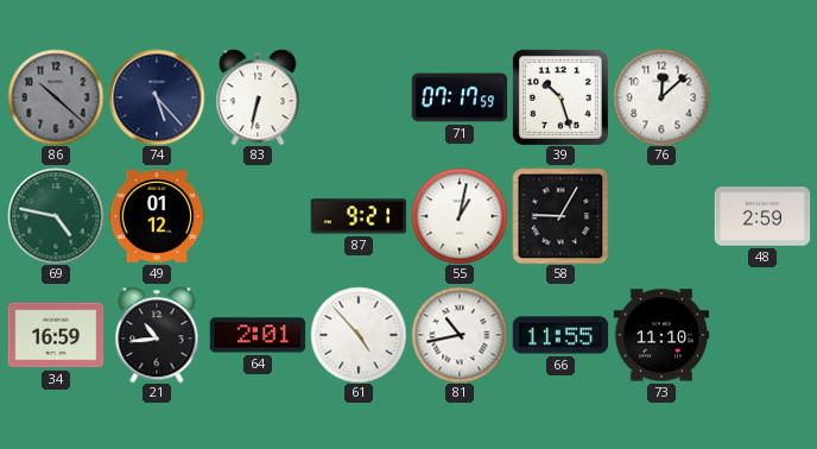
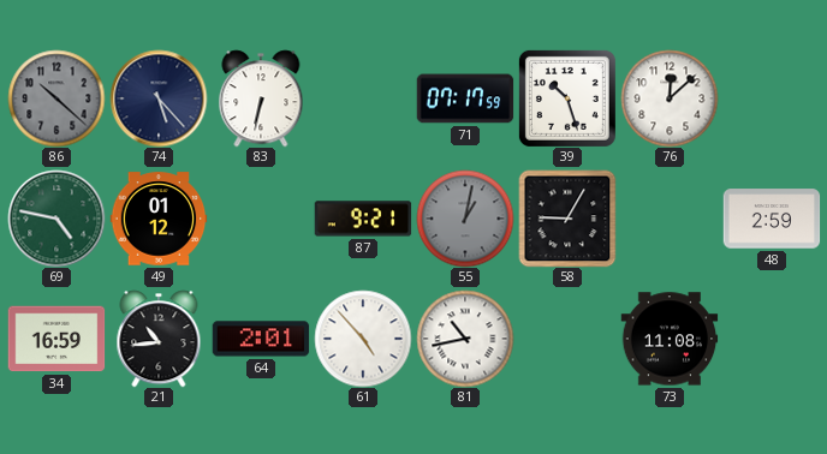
55 dial: white -> grey
66: 11:55 -> none
73: 11:10 -> 11:08
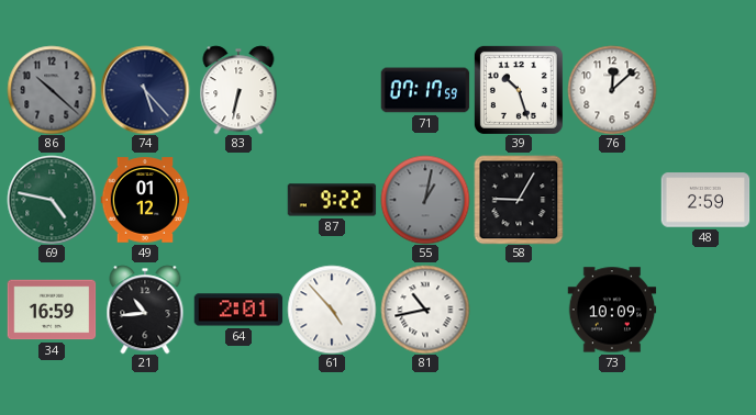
87: 9:21 -> 9:22
73: 11:08 -> 10:09
